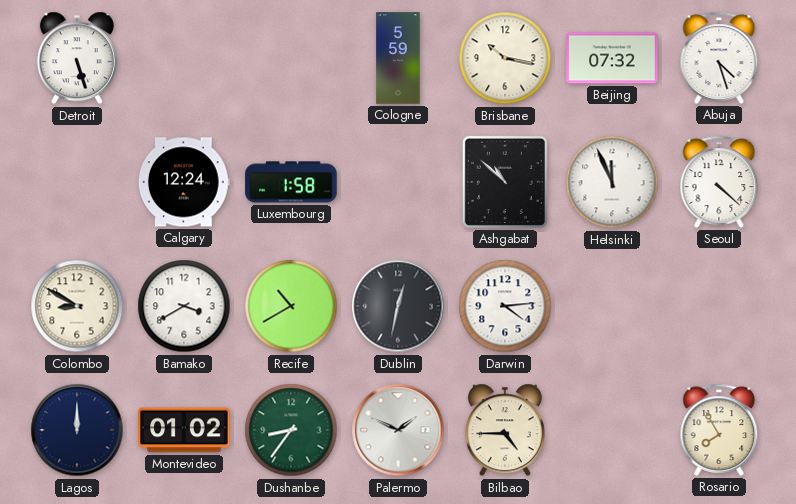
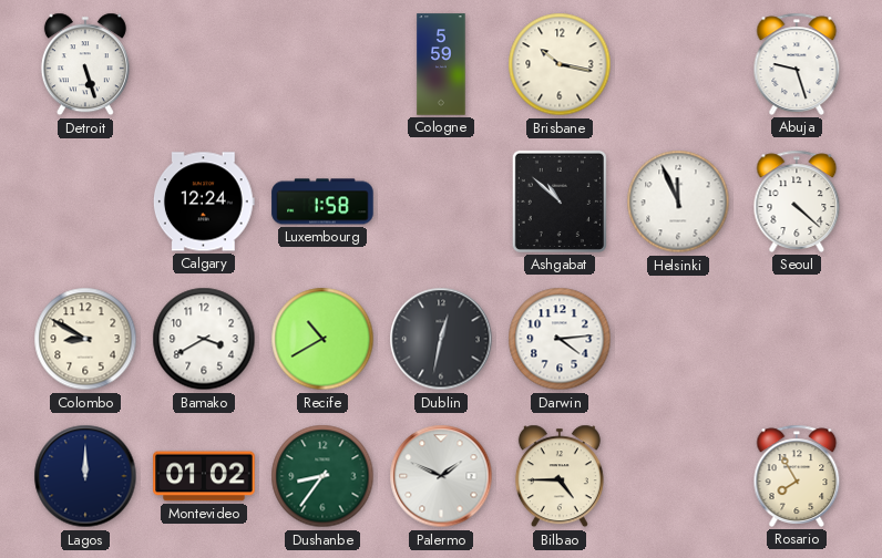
Beijing: 07:32 -> none
Abuja: 4:27 -> 9:27
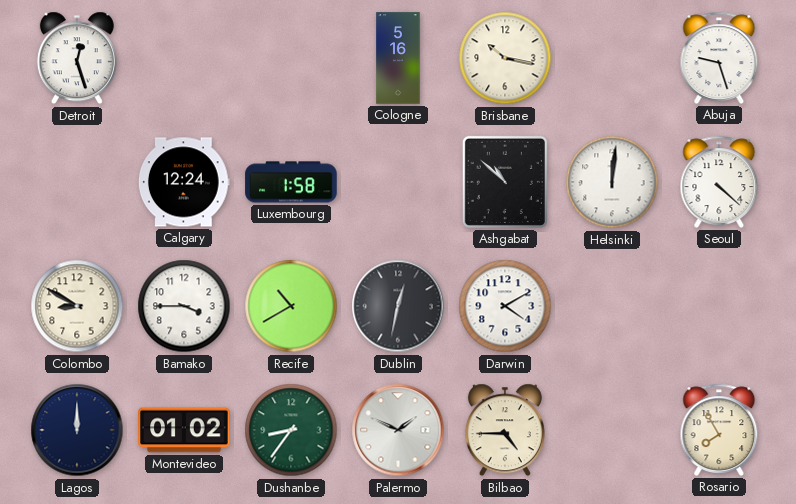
Detroit: 5:27 -> 12:27
Cologne: 5:59 -> 5:16
Helsinki: 11:56 -> 12:01
Bamako: 3:40 -> 3:45
Darwin: 4:14 -> 4:10
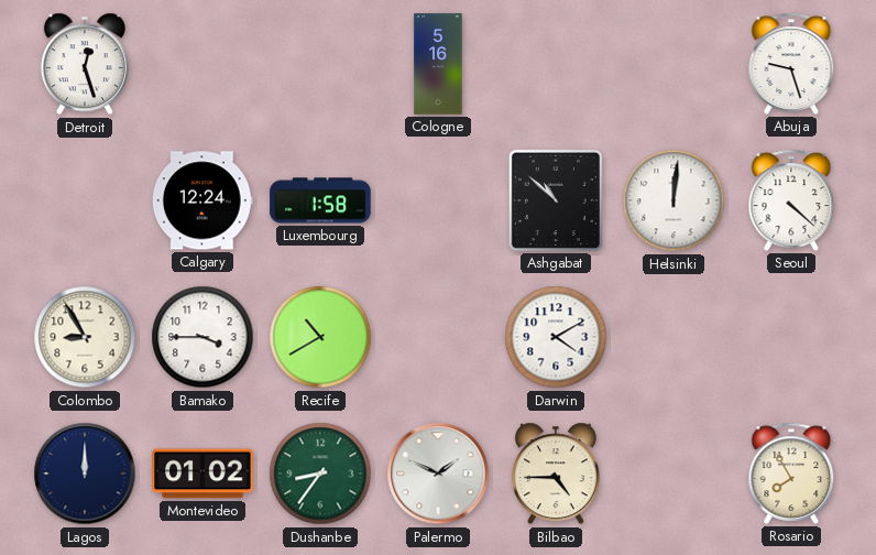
Brisbane: 10:17 -> none
Colombo: 8:50 -> 8:55
Dublin: 12:32 -> none
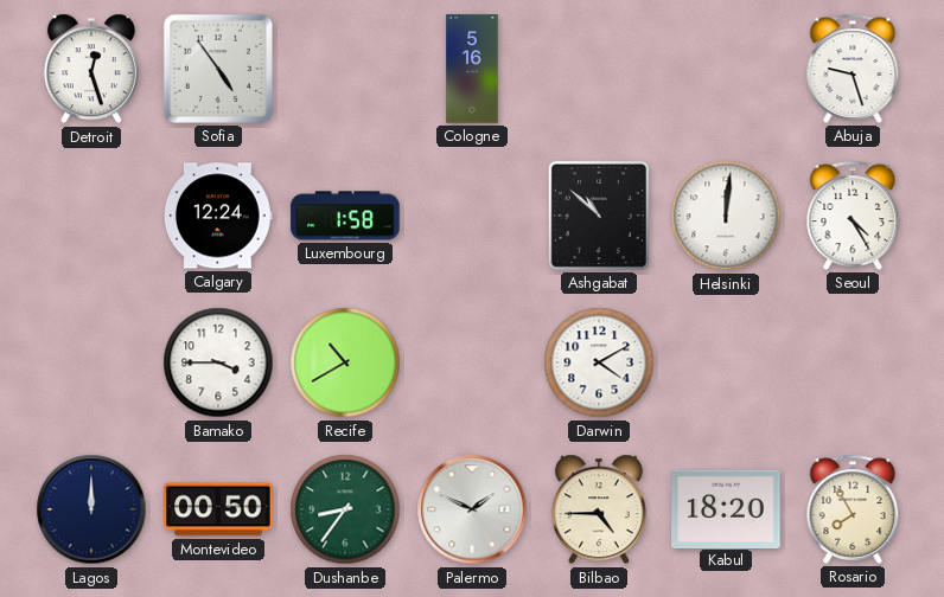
Sofia: none -> 4:54
Seoul: 4:22 -> 4:25
Colombo: 8:55 -> none
Montevideo: 01:02 -> 00:50
Kabul: none -> 18:20
